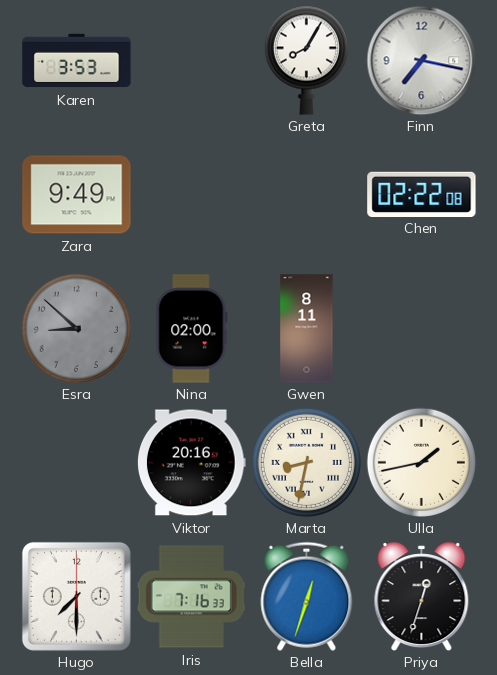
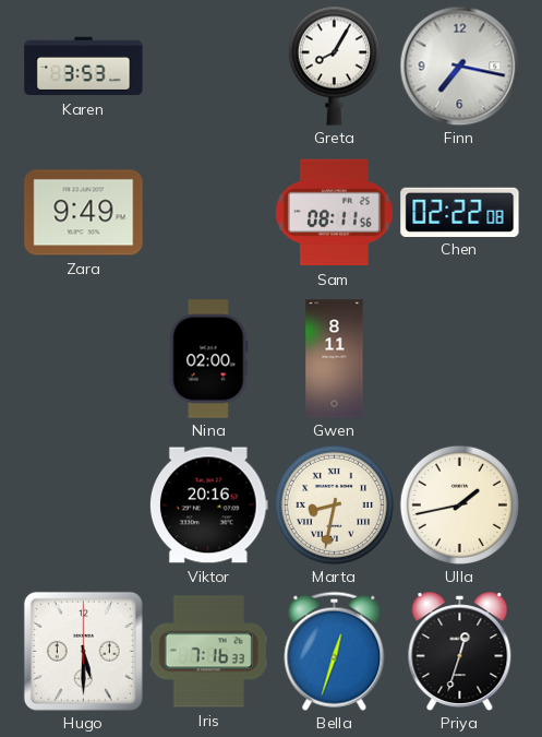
Sam: none -> 08:11
Esra: 8:52 -> none
Hugo: 7:30 -> 5:30
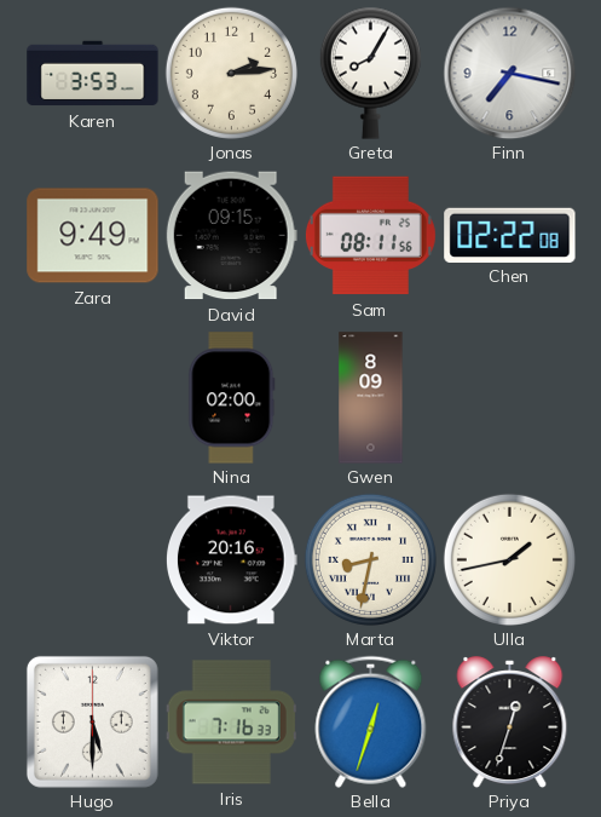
Jonas: none -> 2:14
David: none -> 09:15
Gwen: 8:11 -> 8:09
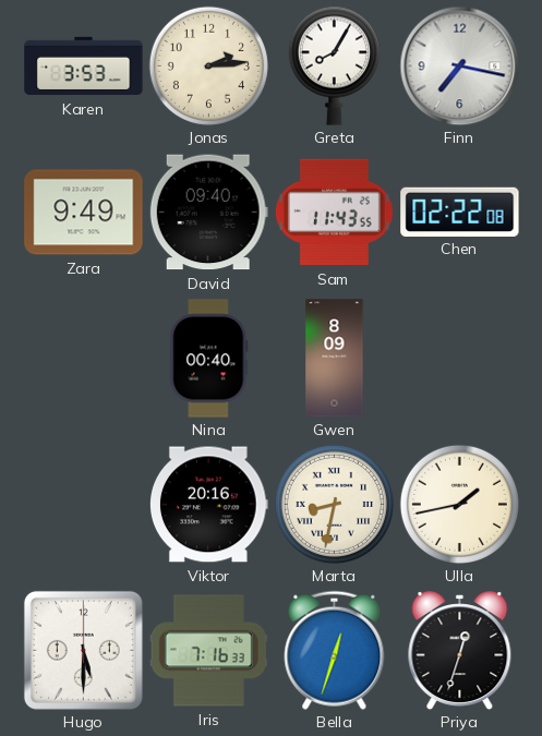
David: 09:15 -> 09:40
Sam: 08:11 -> 11:43
Nina: 02:00 -> 00:40
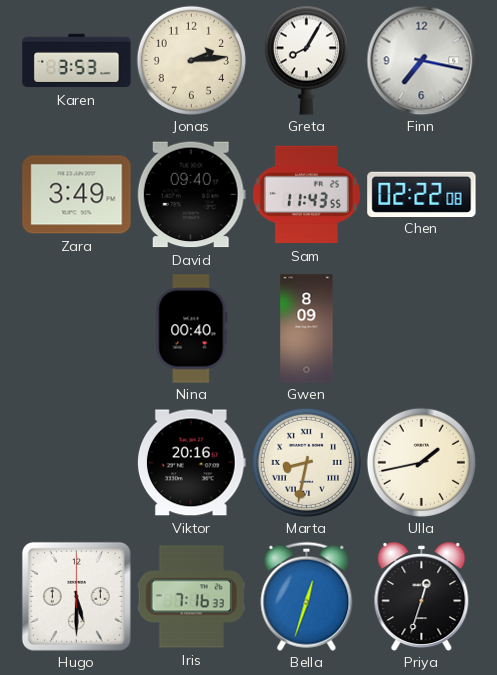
Zara: 9:49 -> 3:49
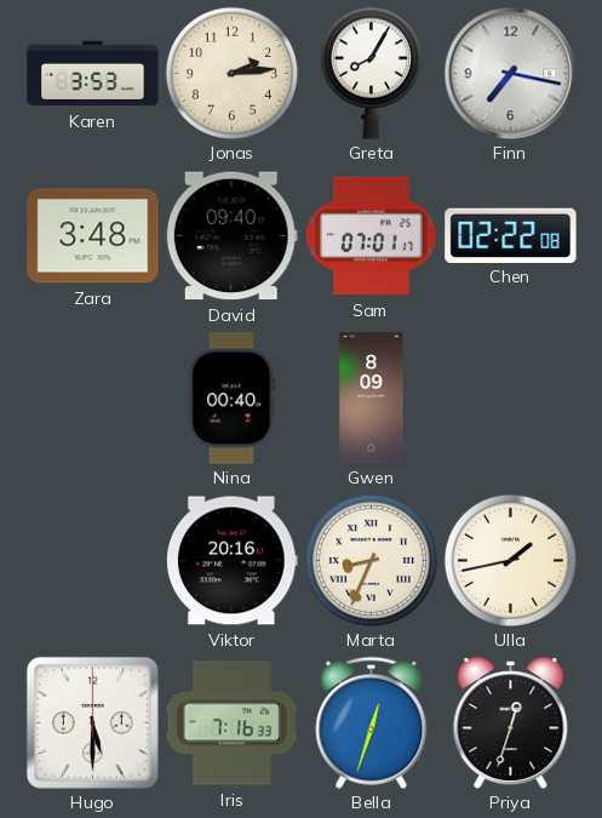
Zara: 3:49 -> 3:48
Sam: 11:43 -> 07:01
Marta: 8:32 -> 8:34
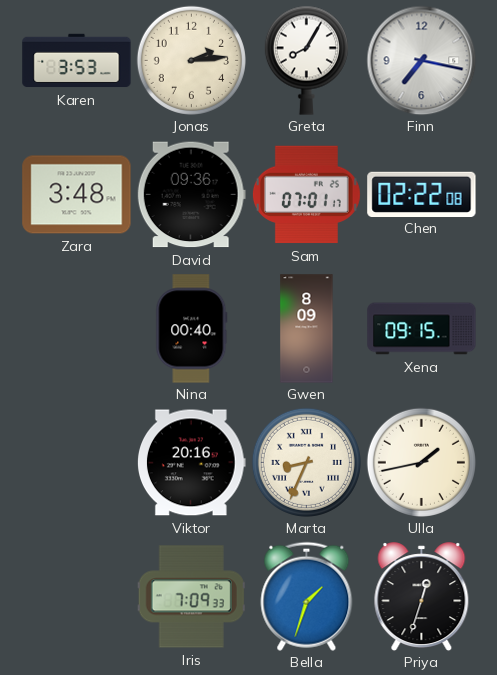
David: 09:40 -> 09:36
Xena: none -> 09:15
Hugo: 5:30 -> none
Iris: 7:16 -> 7:09
Bella: 12:33 -> 1:33
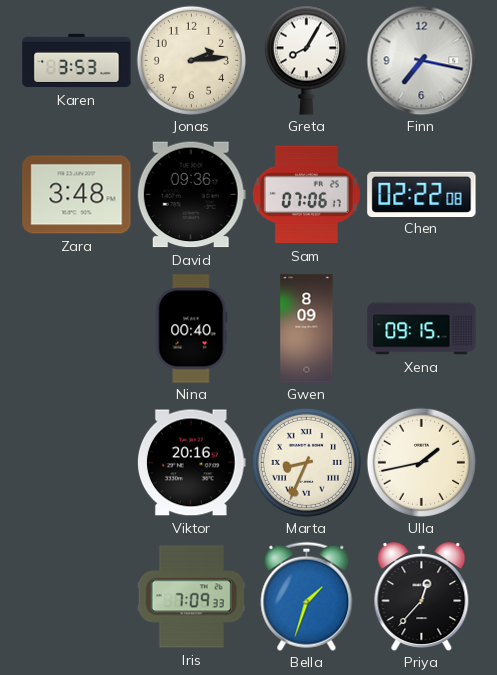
Sam: 07:01 -> 07:06
Priya: 12:33 -> 12:37
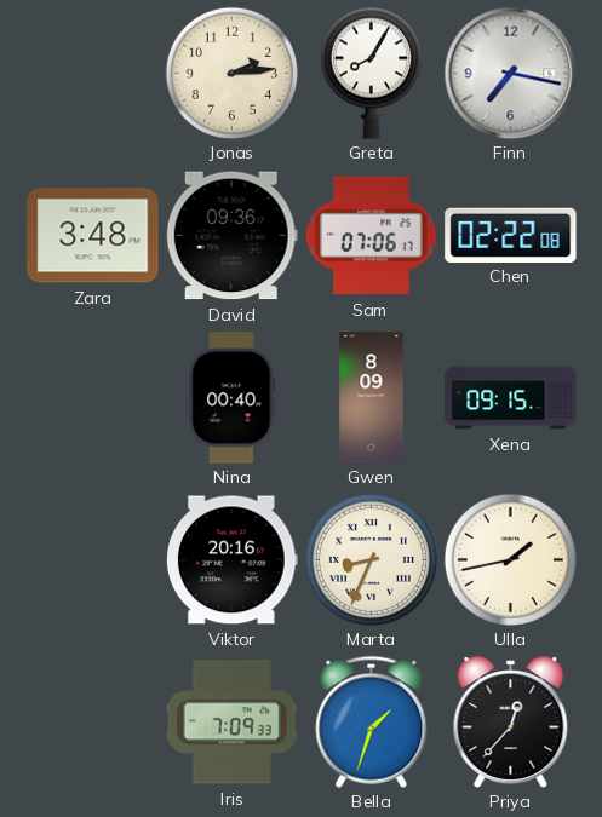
Karen: 3:53 -> none
